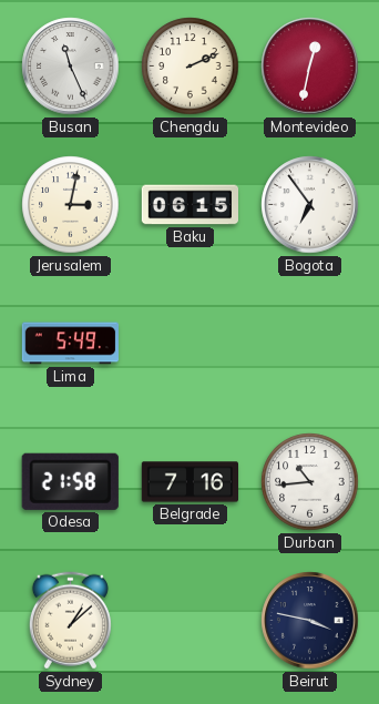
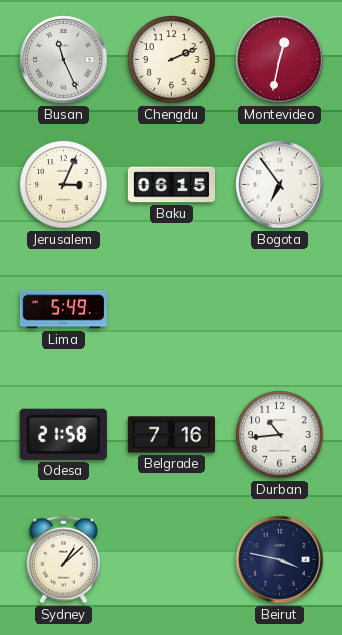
Jerusalem: 3:02 -> 3:04
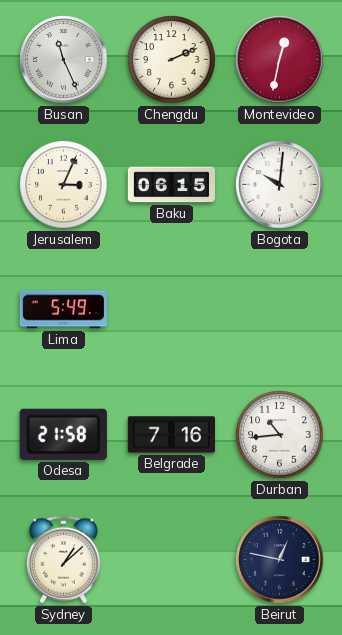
Bogota: 6:54 -> 10:01
Beirut: 3:47 -> 12:47
